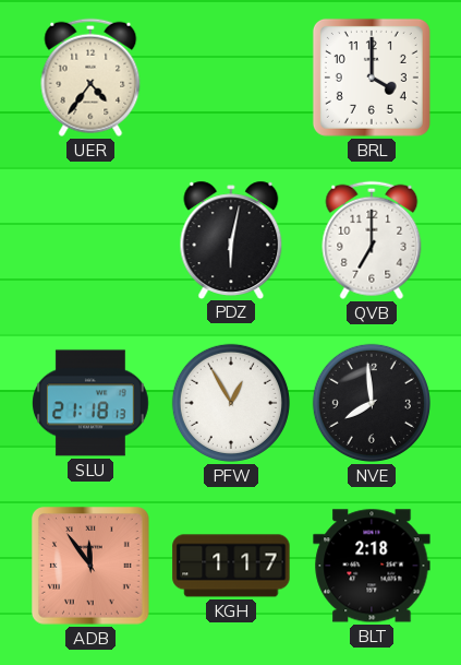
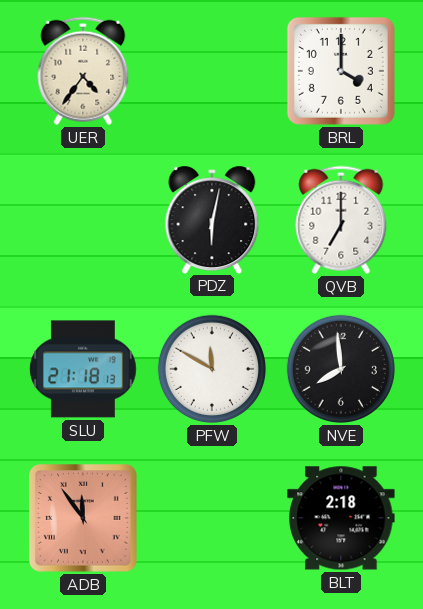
PFW: 12:55 -> 11:50
KGH: 1:17 -> none
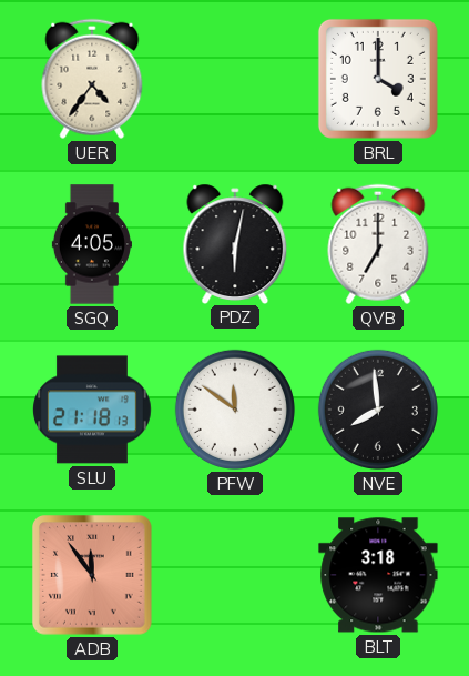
SGQ: none -> 4:05
PFW: 11:50 -> 11:51
BLT: 2:18 -> 3:18
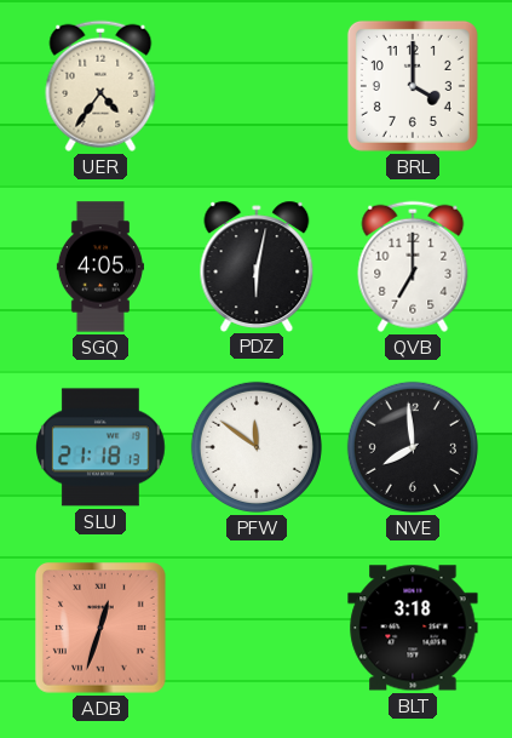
ADB: 11:54 -> 12:33
